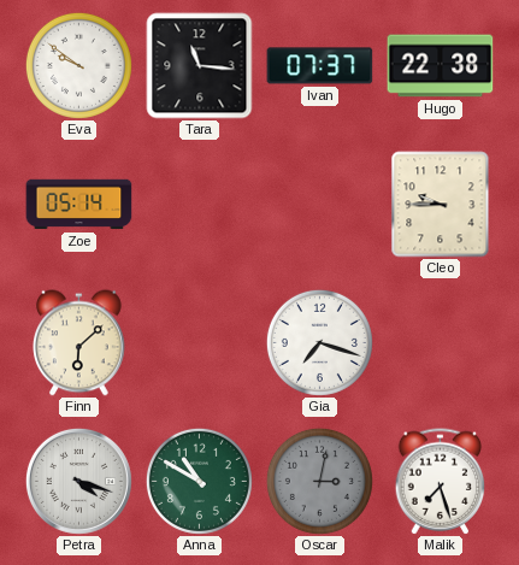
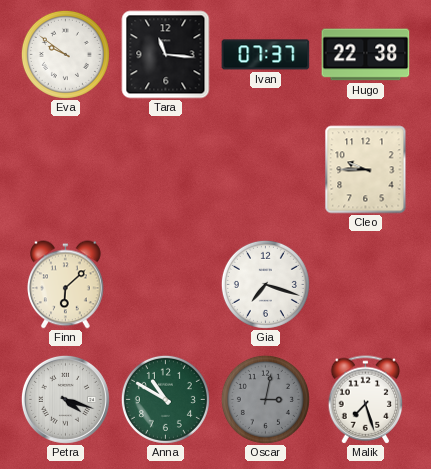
Zoe: 05:14 -> none
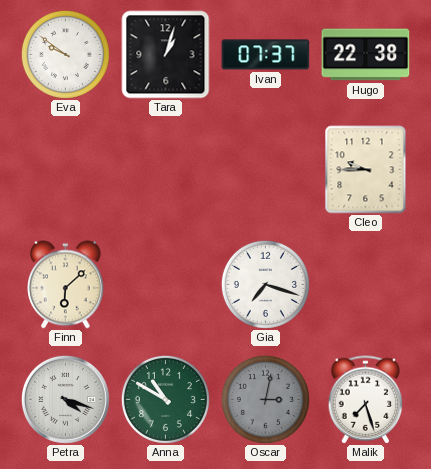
Tara: 11:16 -> 1:03
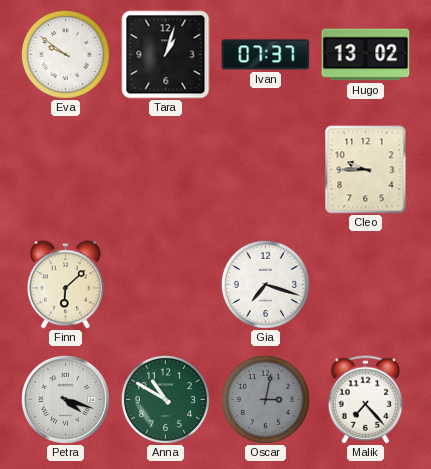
Hugo: 22:38 -> 13:02
Malik: 7:27 -> 7:23
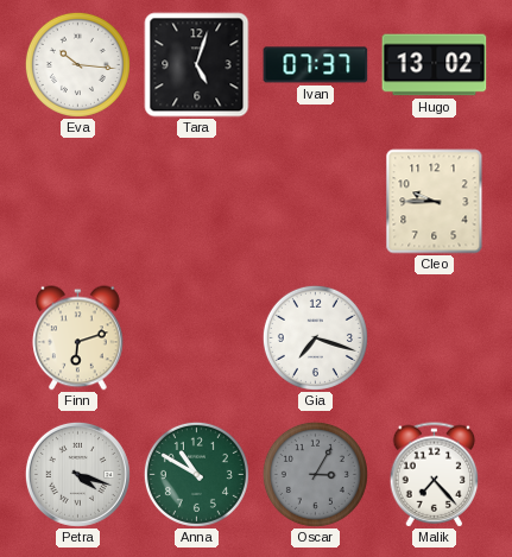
Eva: 9:51 -> 10:16
Tara: 1:03 -> 5:03
Finn: 6:08 -> 6:12
Oscar: 3:02 -> 3:05
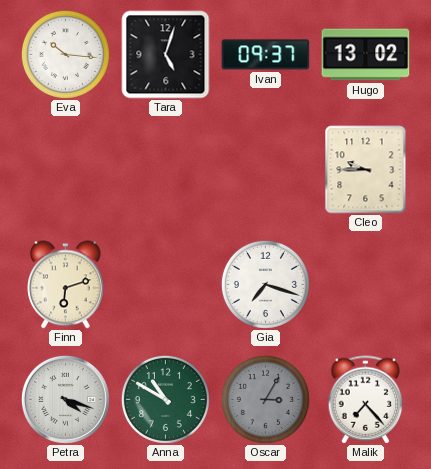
Ivan: 07:37 -> 09:37
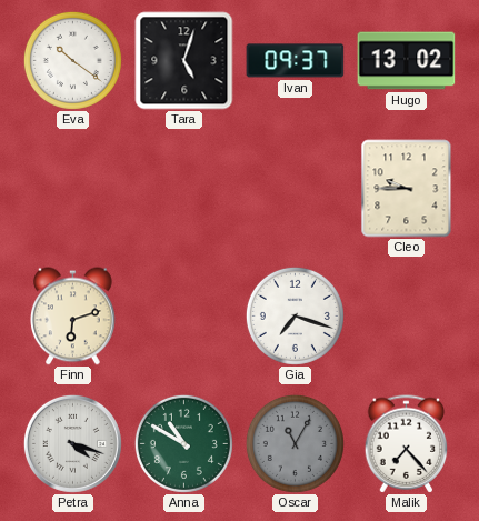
Eva: 10:16 -> 10:21
Oscar: 3:05 -> 11:05
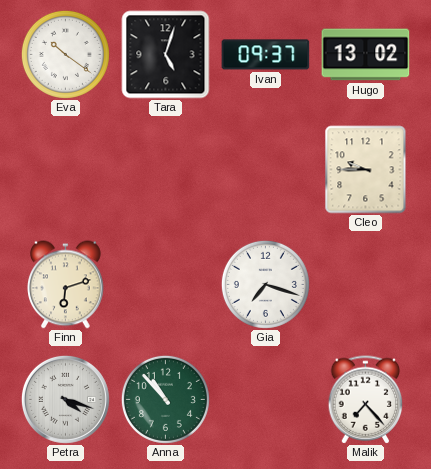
Anna: 10:50 -> 10:53
Oscar: 11:05 -> none
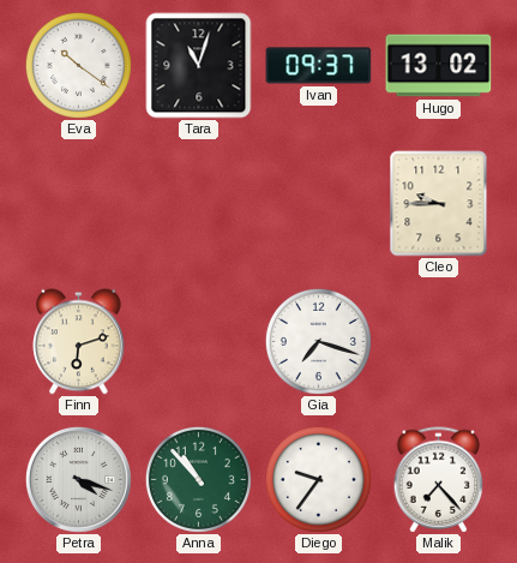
Tara: 5:03 -> 11:03
Diego: none -> 9:36
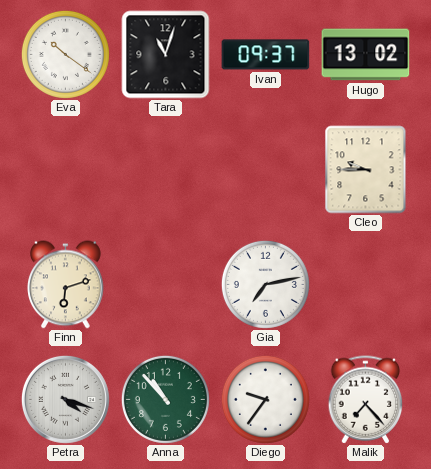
Gia: 7:18 -> 7:13
